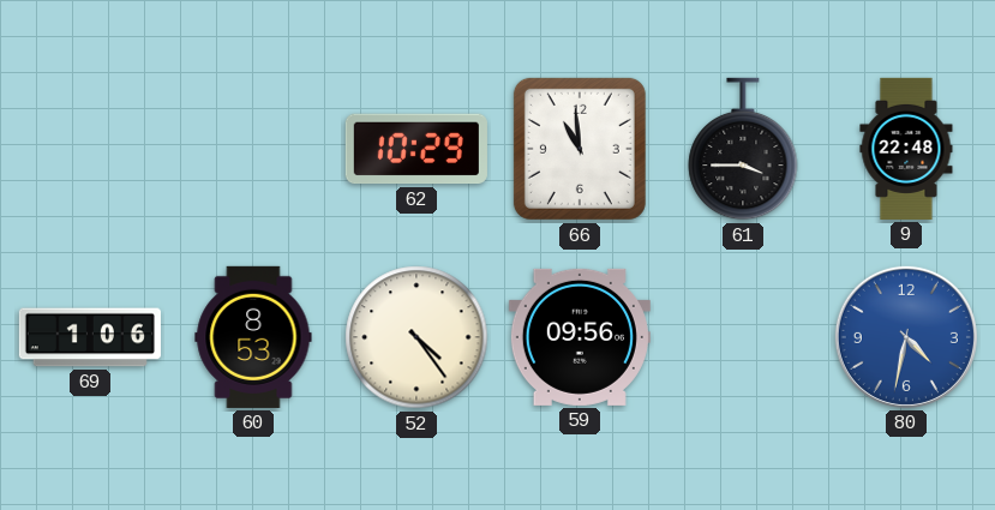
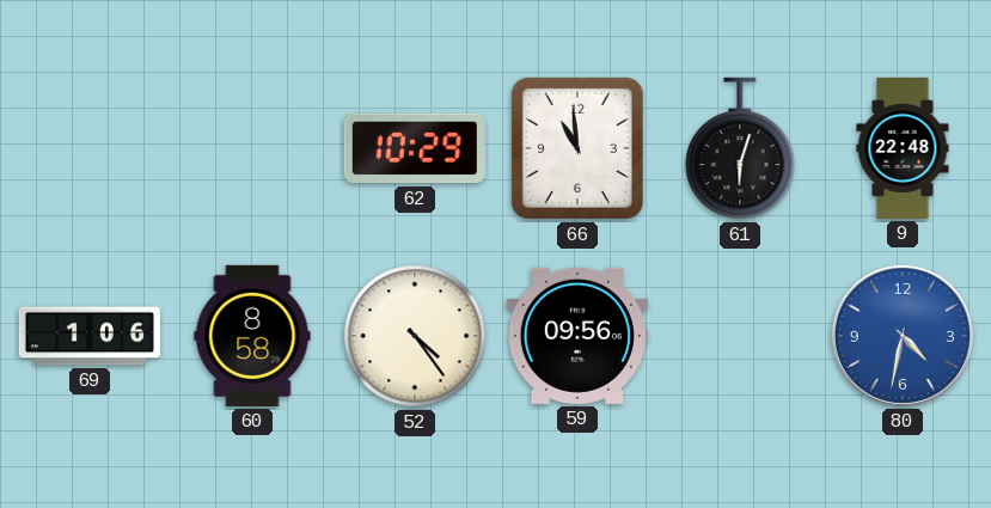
61: 3:45 -> 6:03
60: 8:53 -> 8:58
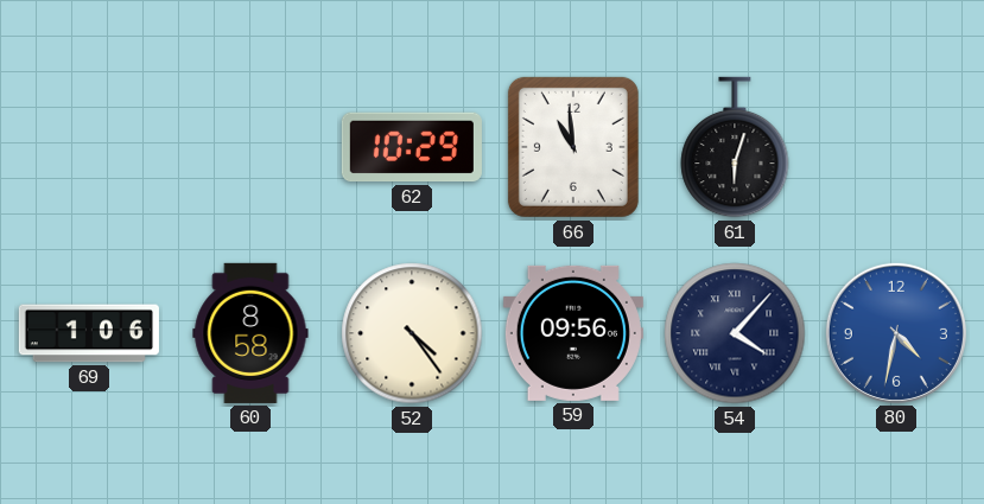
9: 22:48 -> none
54: none -> 4:07
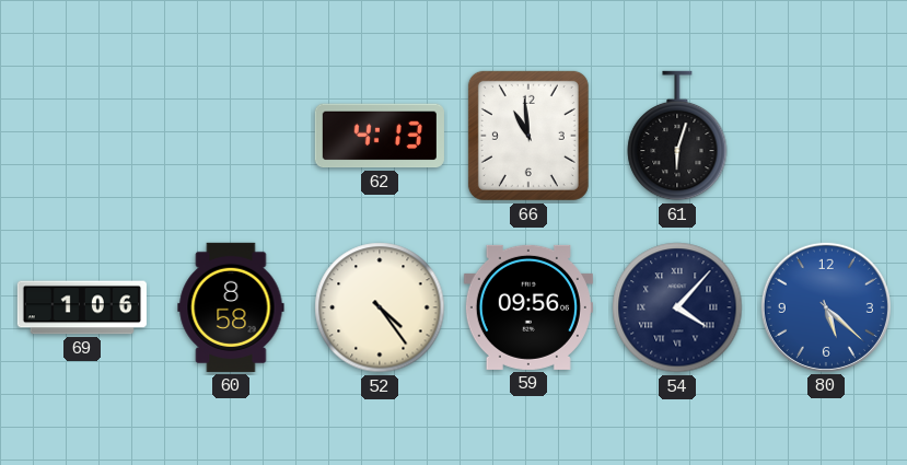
62: 10:29 -> 4:13
80: 4:32 -> 5:22
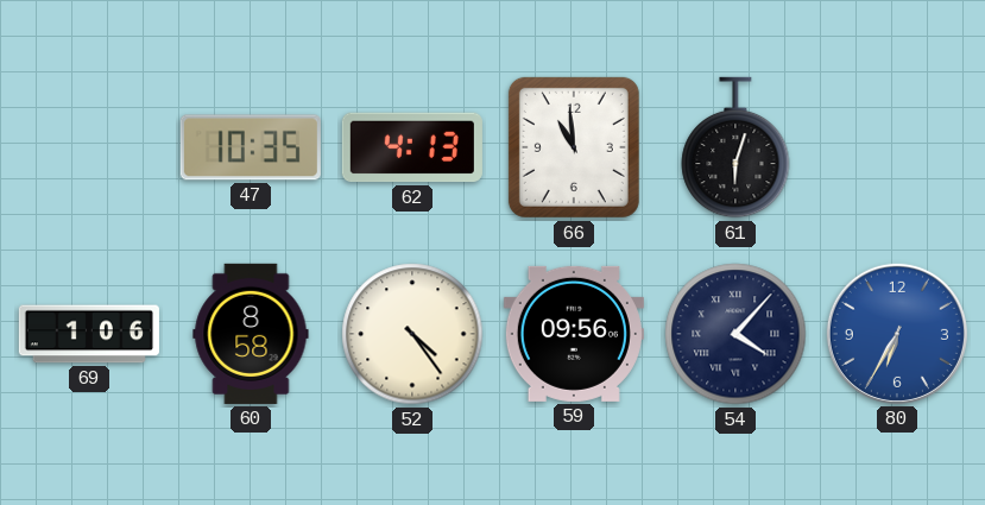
47: none -> 10:35
80: 5:22 -> 6:35
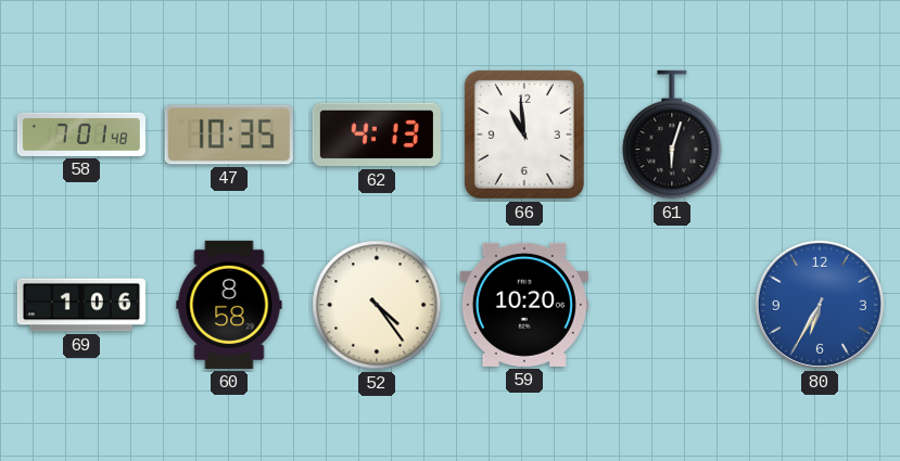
58: none -> 7:01
59: 09:56 -> 10:20
54: 4:07 -> none
